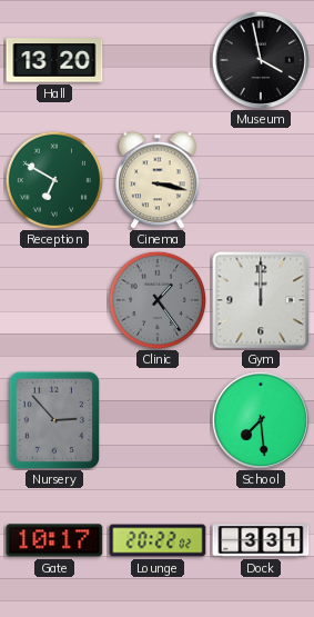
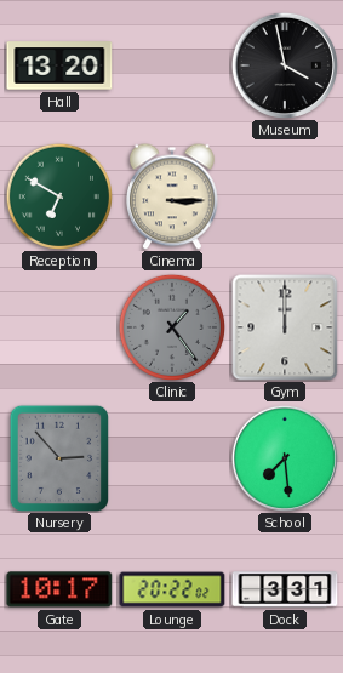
Cinema: 3:17 -> 3:15
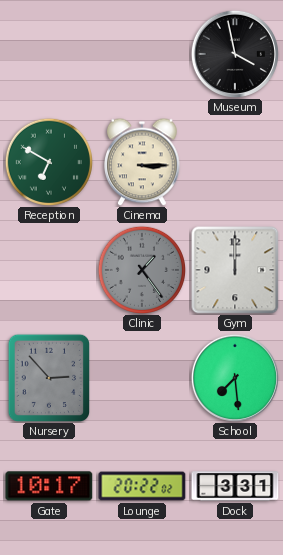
Hall: 13:20 -> none
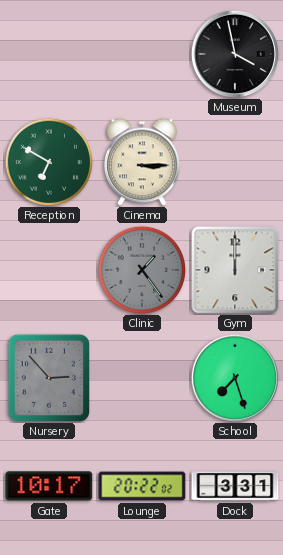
School: 7:29 -> 7:27
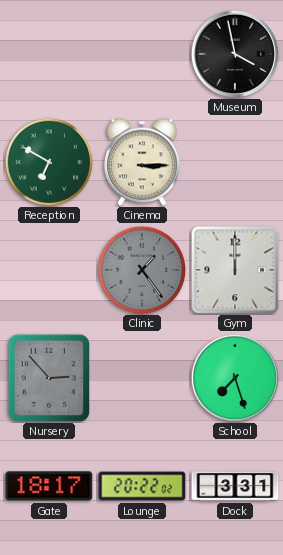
Gate: 10:17 -> 18:17
